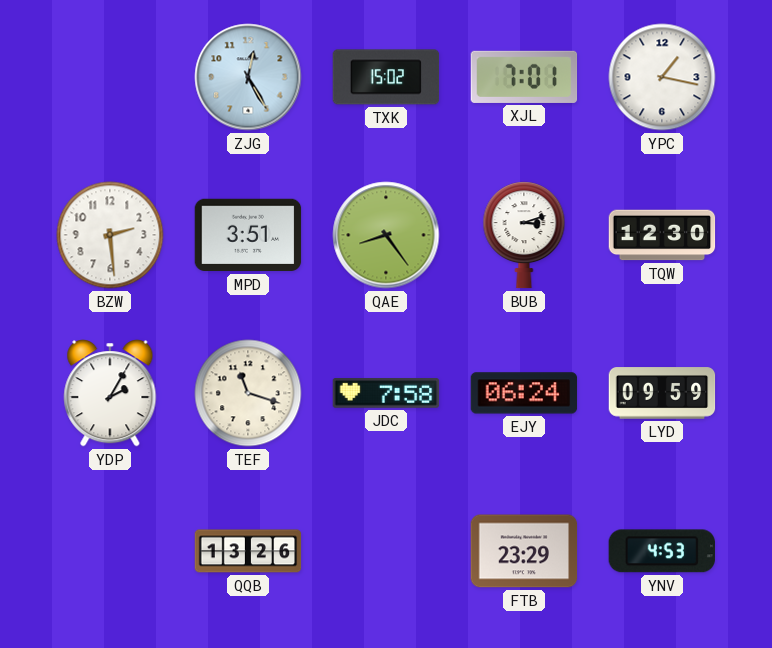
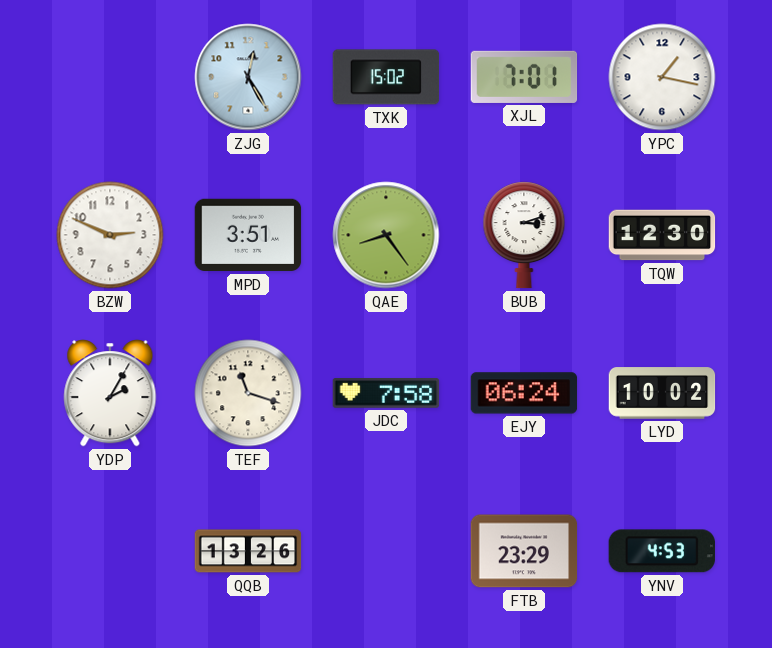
BZW: 2:29 -> 2:49
LYD: 09:59 -> 10:02
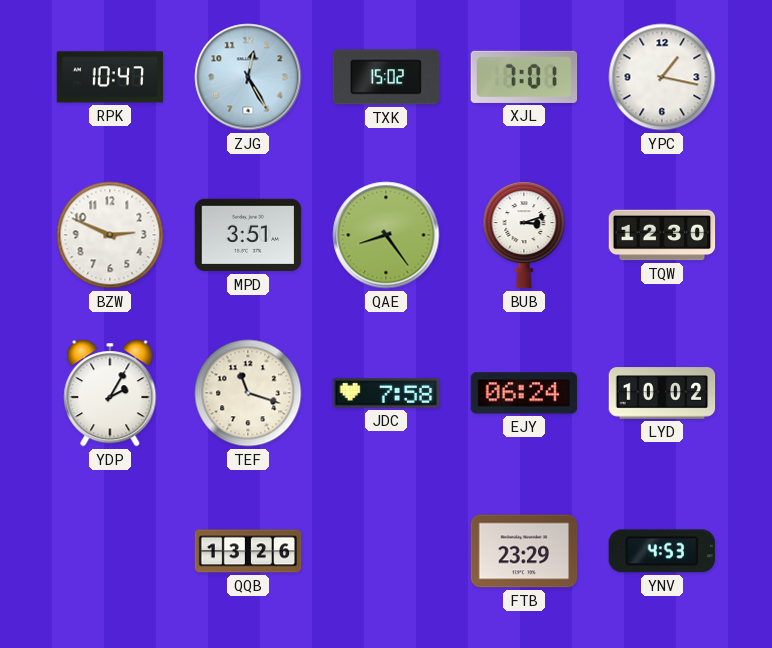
RPK: none -> 10:47
